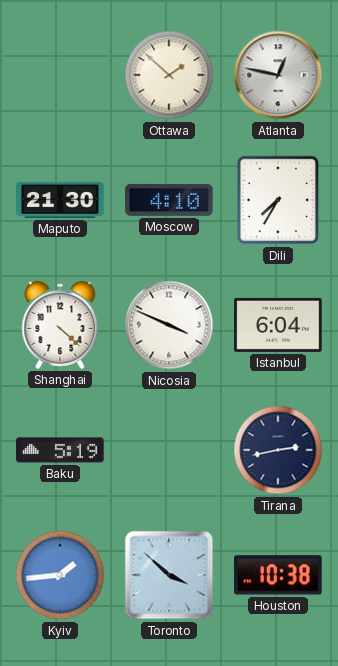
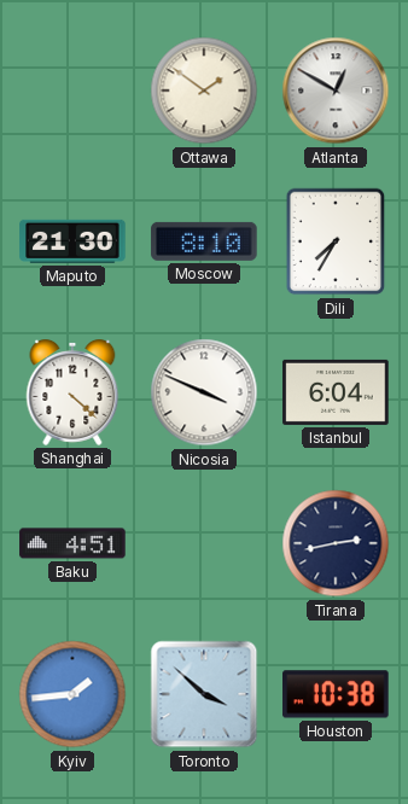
Ottawa: 1:52 -> 1:51
Atlanta: 12:47 -> 12:50
Moscow: 4:10 -> 8:10
Baku: 5:19 -> 4:51
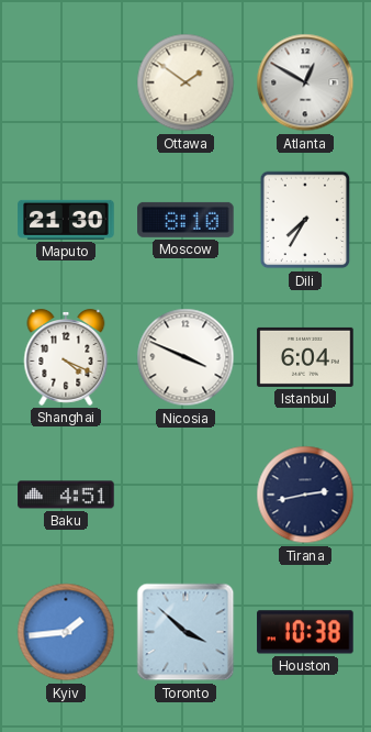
Shanghai: 4:22 -> 4:19
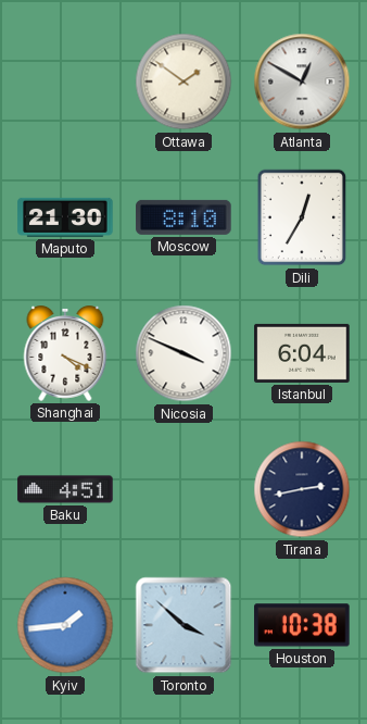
Dili: 7:35 -> 12:35
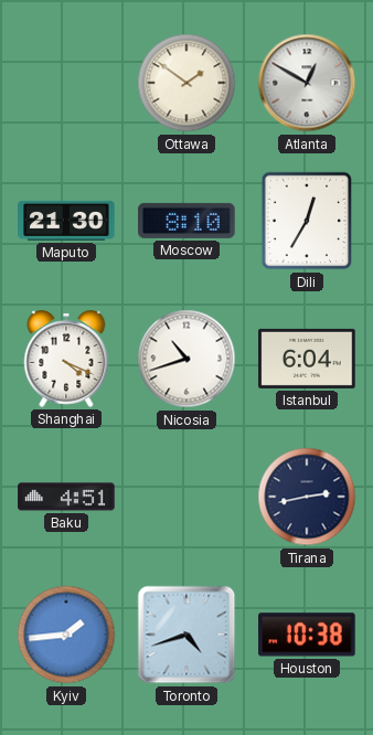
Nicosia: 3:49 -> 10:42
Toronto: 3:52 -> 4:42
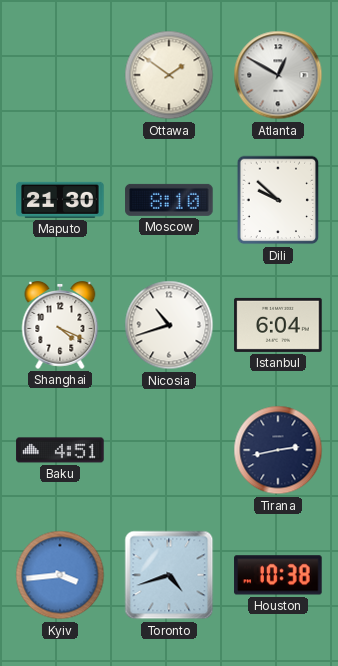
Dili: 12:35 -> 9:52
Kyiv: 1:44 -> 3:44
